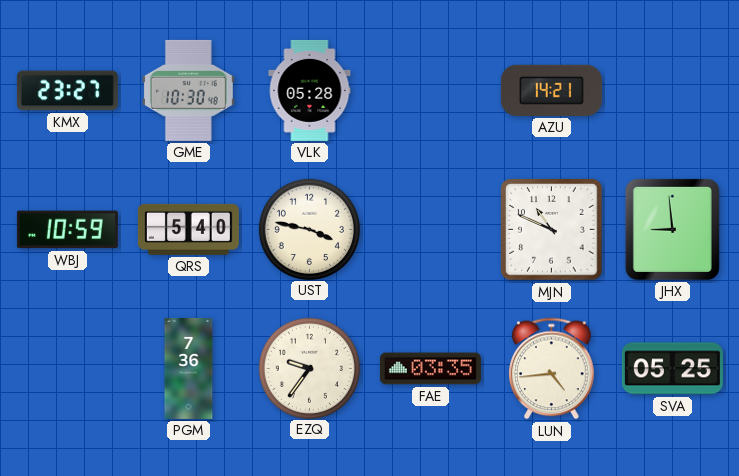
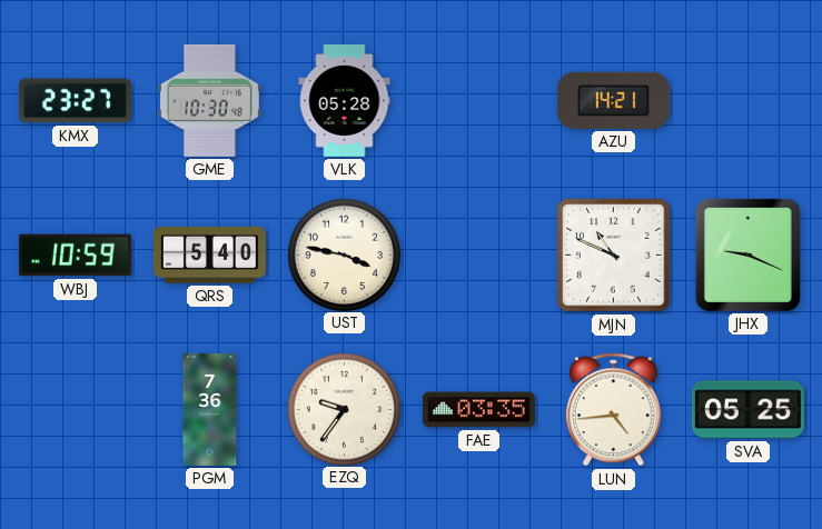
JHX: 8:59 -> 9:19
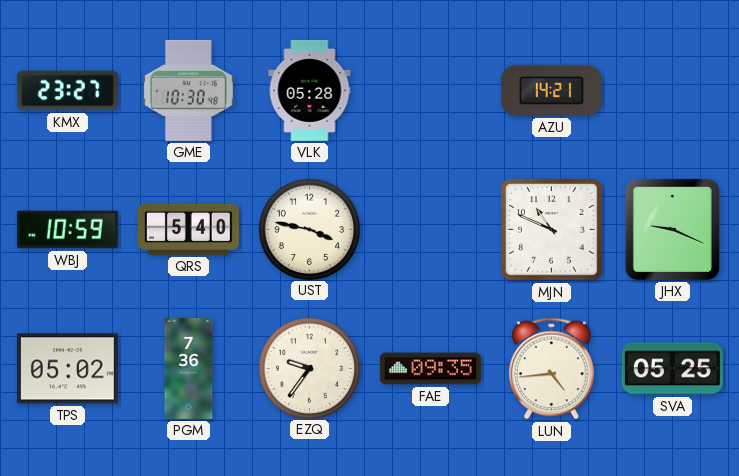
TPS: none -> 05:02
FAE: 03:35 -> 09:35
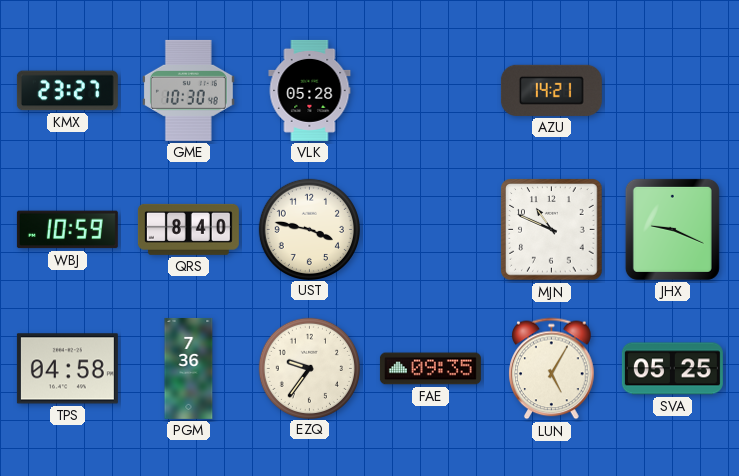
QRS: 5:40 -> 8:40
TPS: 05:02 -> 04:58
LUN: 4:44 -> 5:05
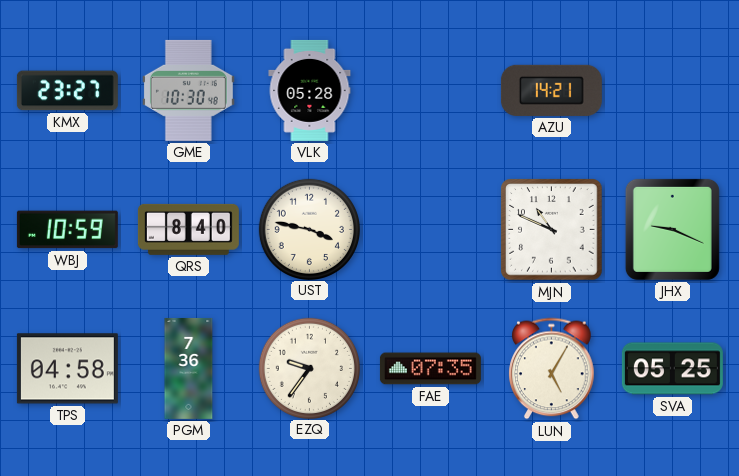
FAE: 09:35 -> 07:35
